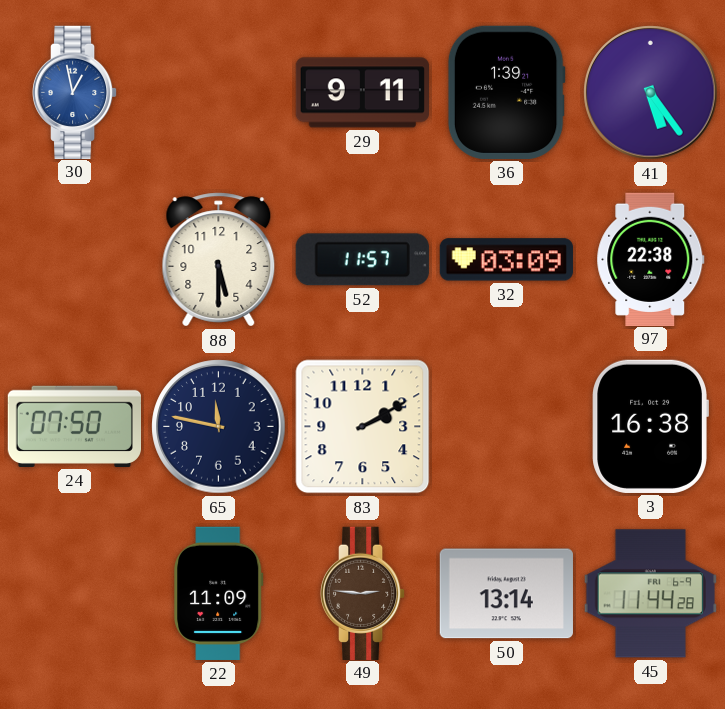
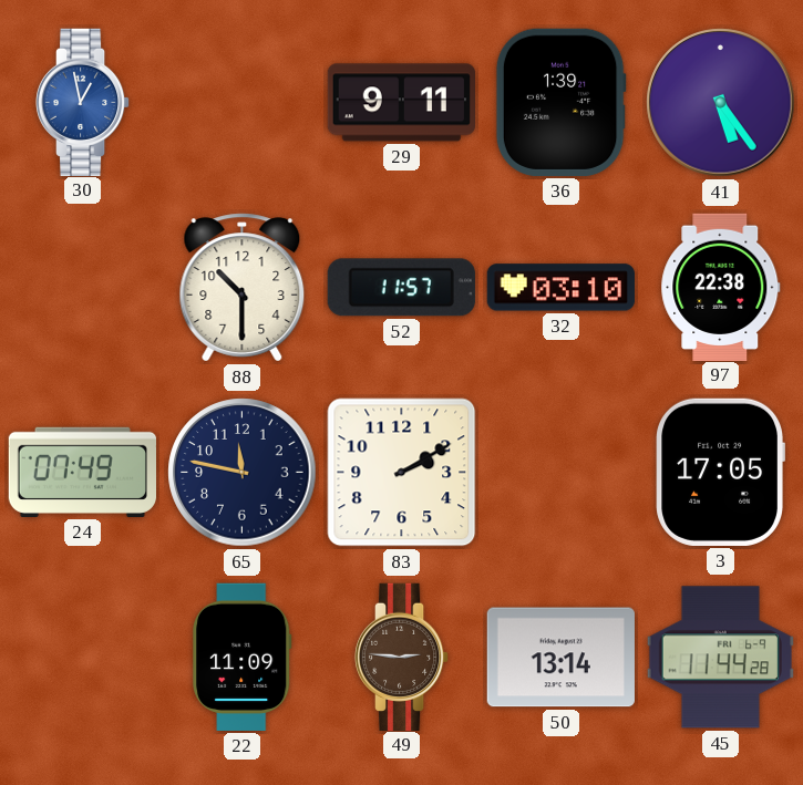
88: 5:30 -> 10:30
32: 03:09 -> 03:10
24: 07:50 -> 07:49
3: 16:38 -> 17:05
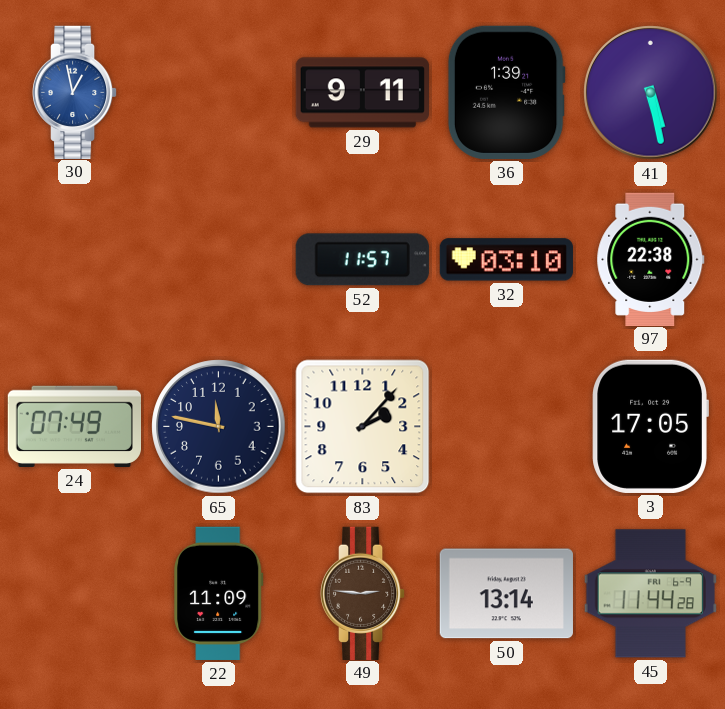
41: 5:24 -> 5:28
88: 10:30 -> none
83: 2:10 -> 2:07
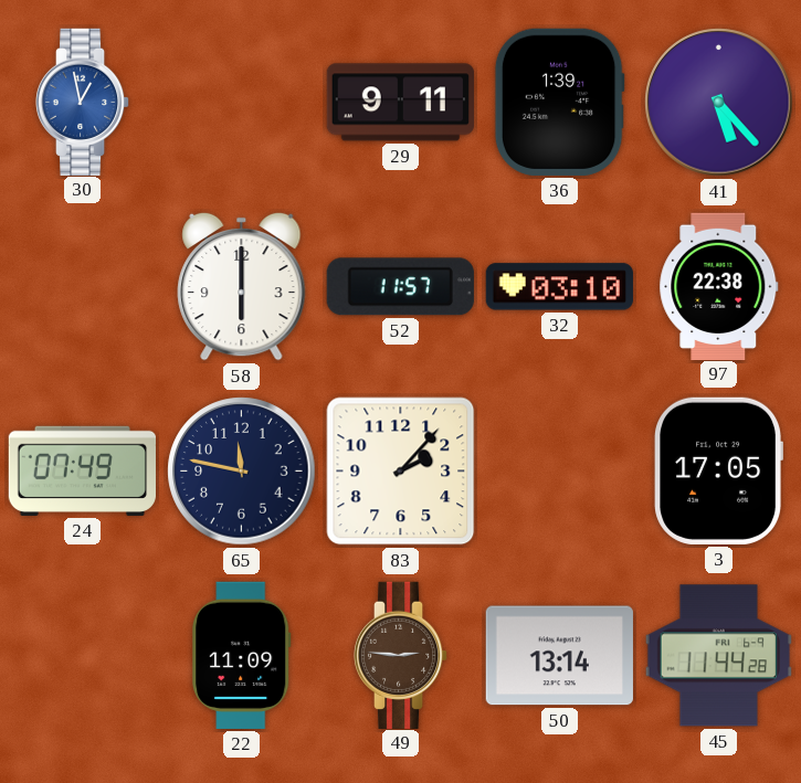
41: 5:28 -> 5:23
58: none -> 6:00
